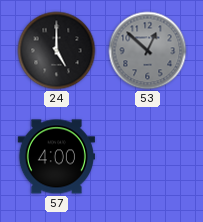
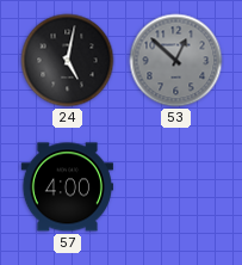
24: 5:00 -> 5:02
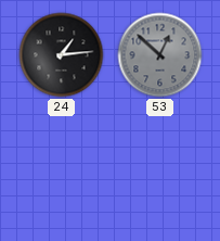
24: 5:02 -> 1:14
57: 4:00 -> none
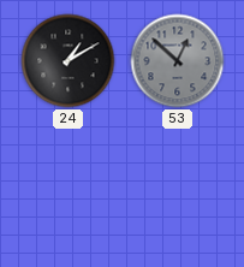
24: 1:14 -> 1:10
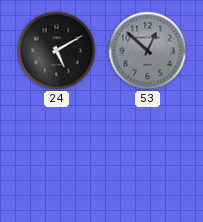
24: 1:10 -> 5:10
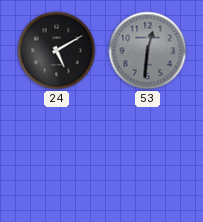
53: 12:52 -> 12:31
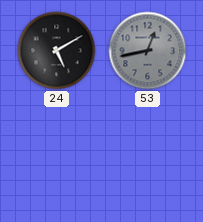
53: 12:31 -> 12:43
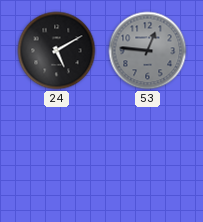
53: 12:43 -> 12:46
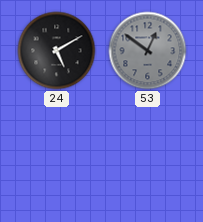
53: 12:46 -> 12:51
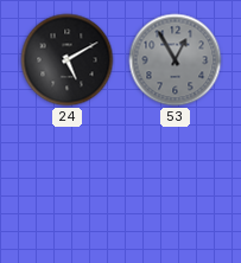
53: 12:51 -> 12:55
